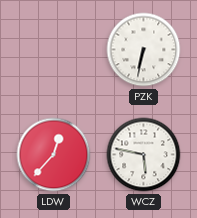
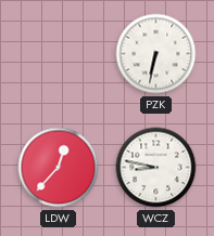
WCZ: 5:47 -> 8:47
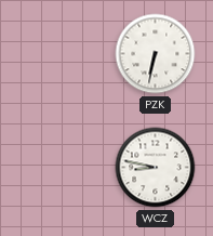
LDW: 12:37 -> none
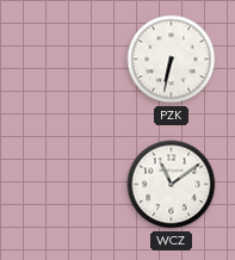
WCZ: 8:47 -> 11:09
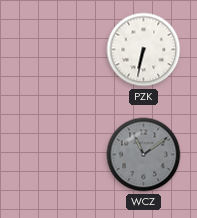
WCZ dial: white -> grey
